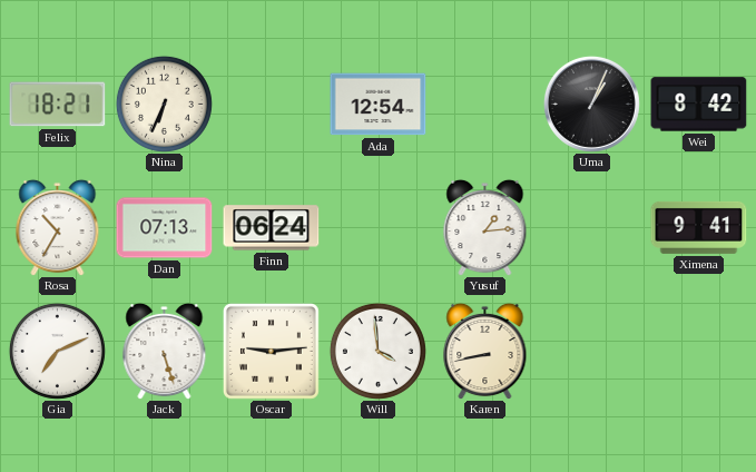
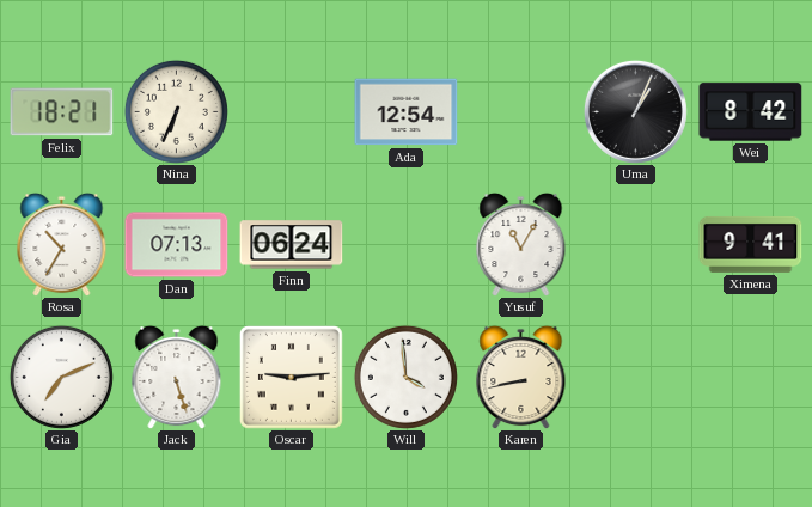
Yusuf: 1:14 -> 11:05
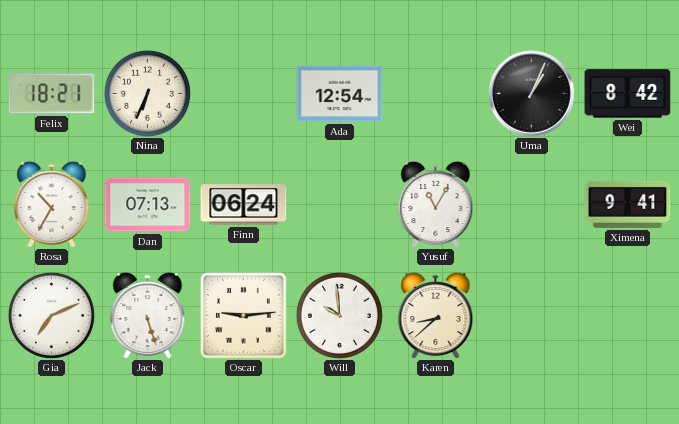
Will: 3:59 -> 9:59
Karen: 8:43 -> 8:38
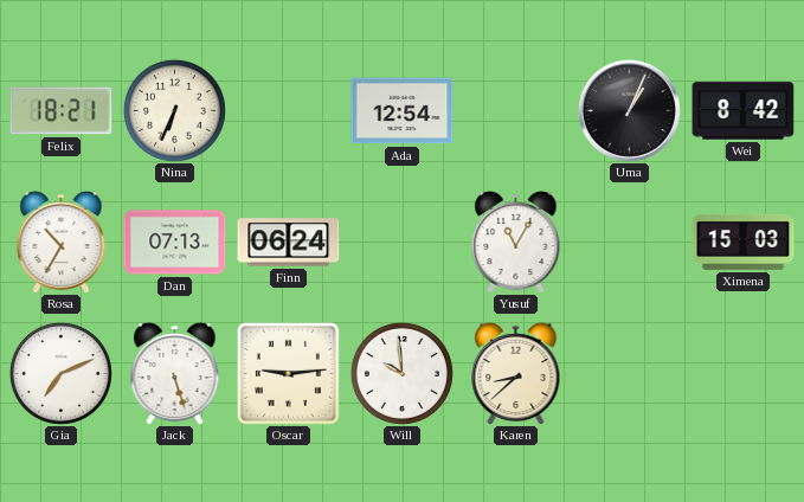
Ximena: 9:41 -> 15:03
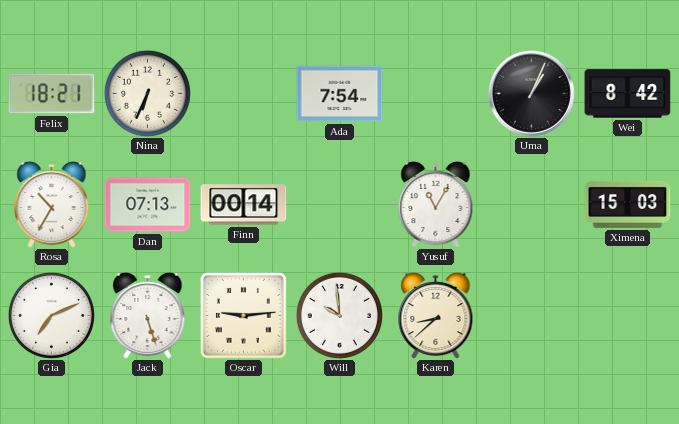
Ada: 12:54 -> 7:54
Finn: 06:24 -> 00:14
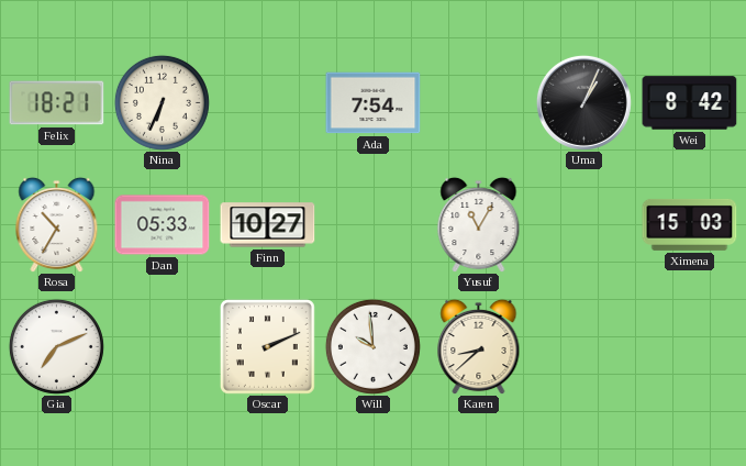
Dan: 07:13 -> 05:33
Finn: 00:14 -> 10:27
Jack: 5:27 -> none
Oscar: 9:14 -> 2:11
